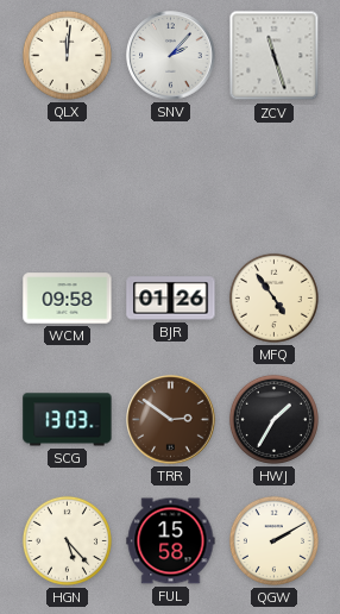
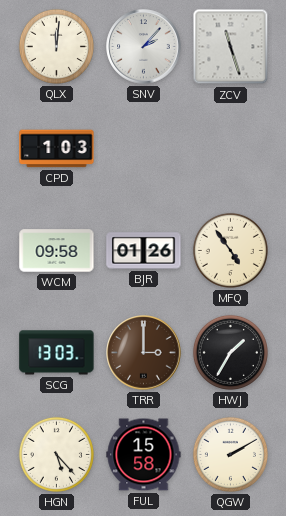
CPD: none -> 1:03
TRR: 2:51 -> 3:00
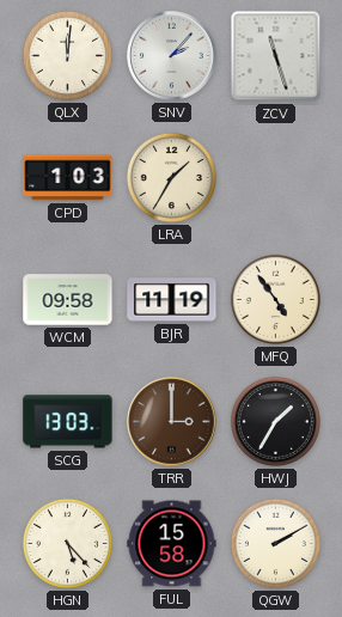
LRA: none -> 1:35
BJR: 01:26 -> 11:19
